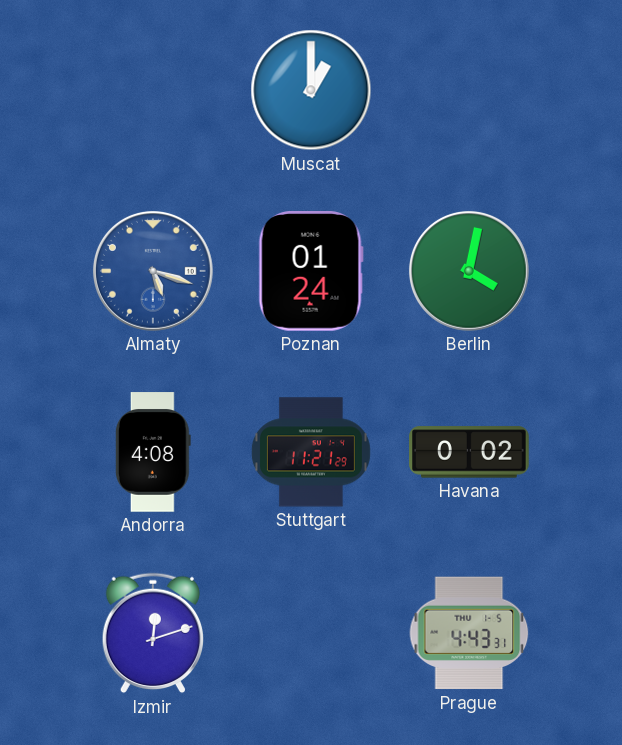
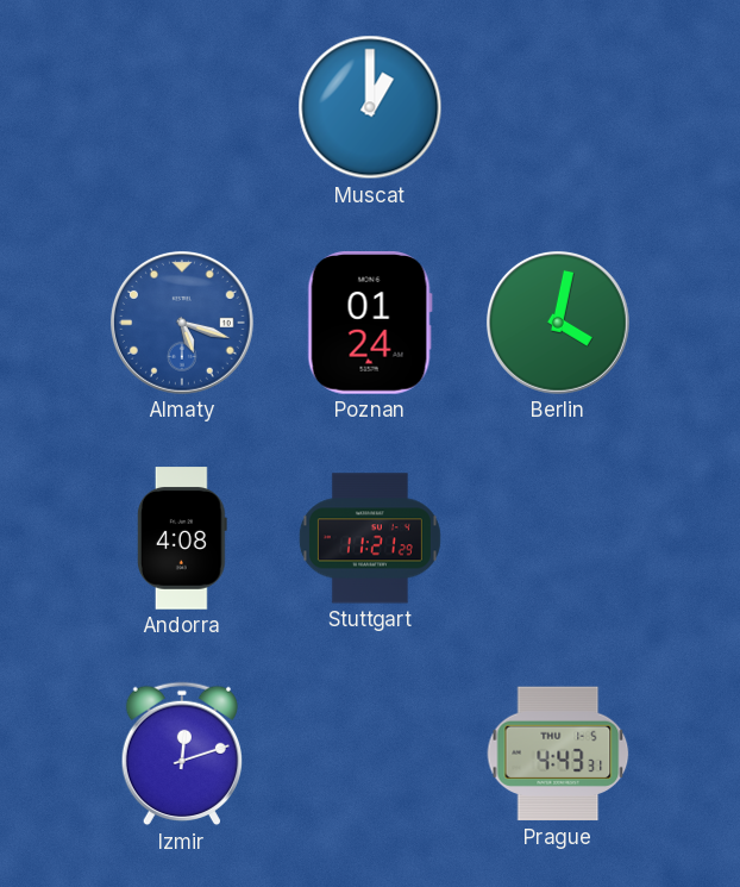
Havana: 0:02 -> none
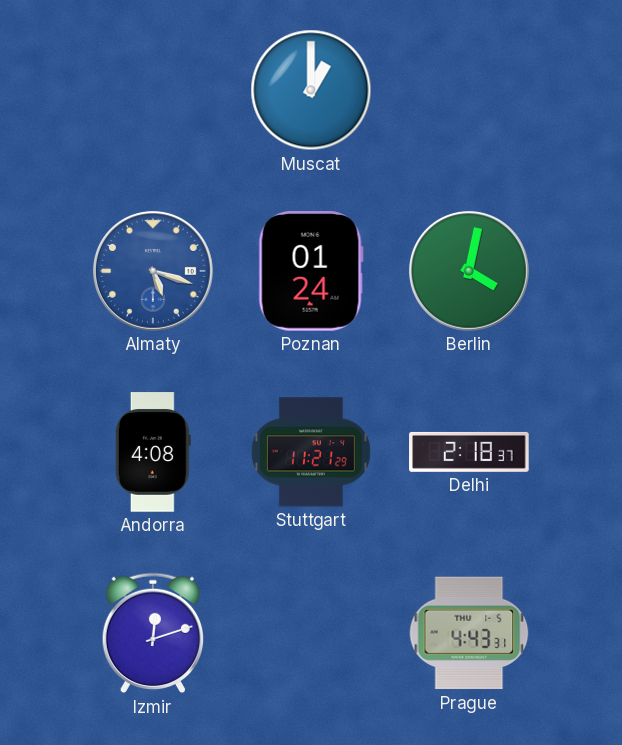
Delhi: none -> 2:18
